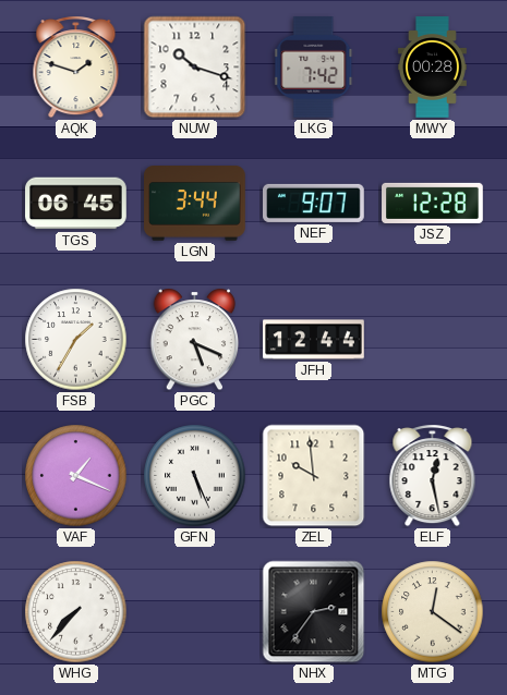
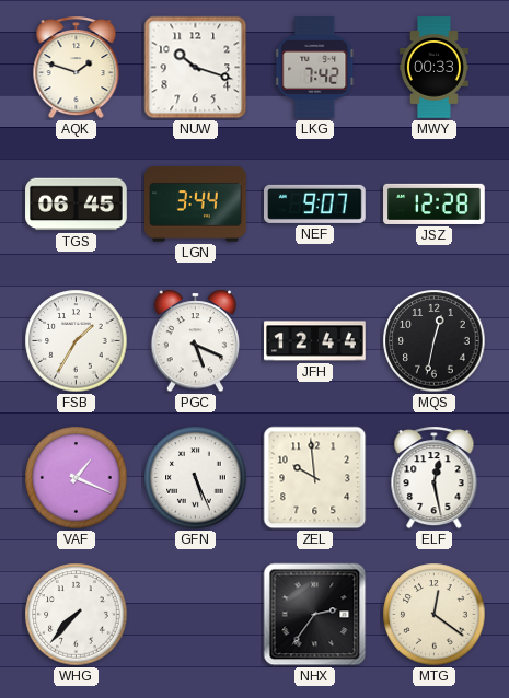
MWY: 00:28 -> 00:33
MQS: none -> 12:32
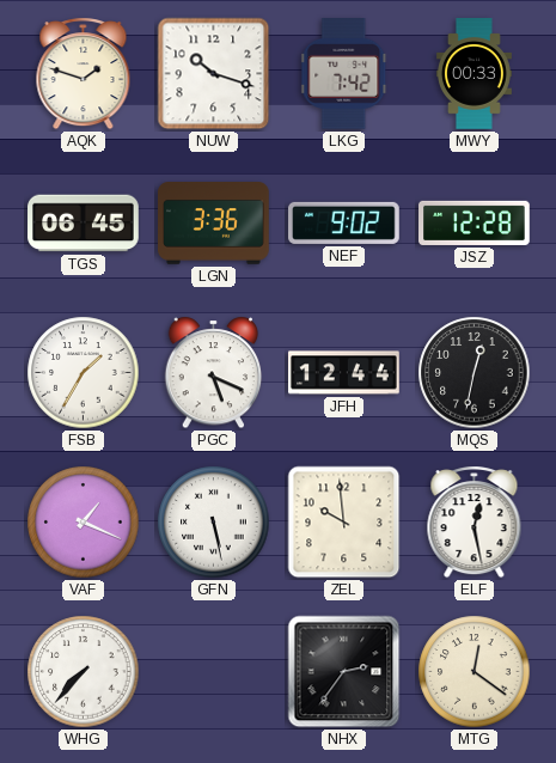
LGN: 3:44 -> 3:36
NEF: 9:07 -> 9:02
GFN: 5:26 -> 5:28
